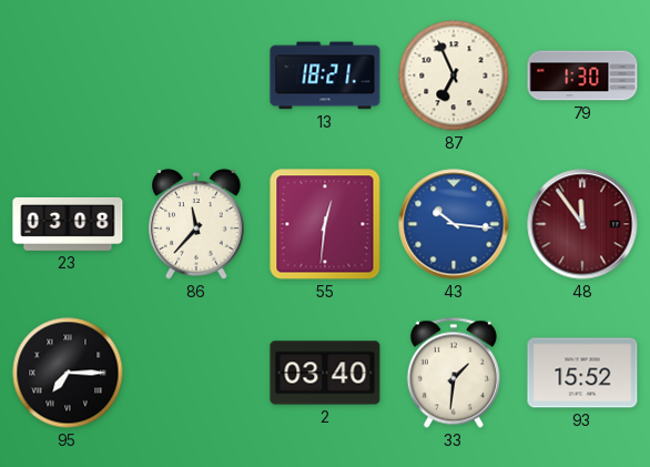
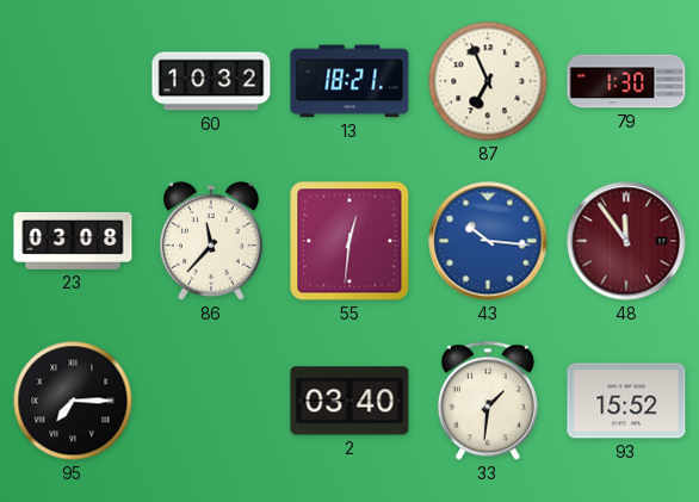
60: none -> 10:32
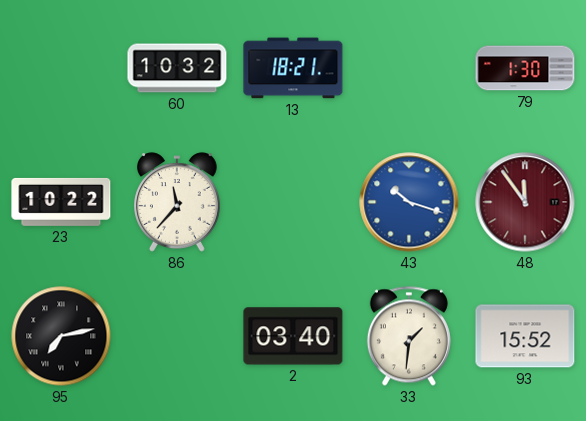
87: 6:56 -> none
23: 03:08 -> 10:22
55: 12:31 -> none
43: 10:16 -> 10:18
95: 7:15 -> 7:13
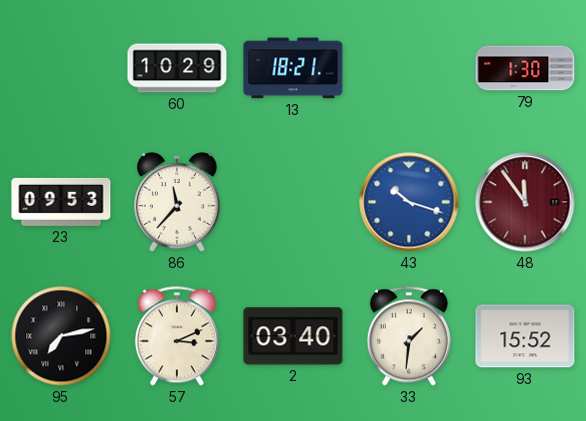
60: 10:32 -> 10:29
23: 10:22 -> 09:53
57: none -> 3:11
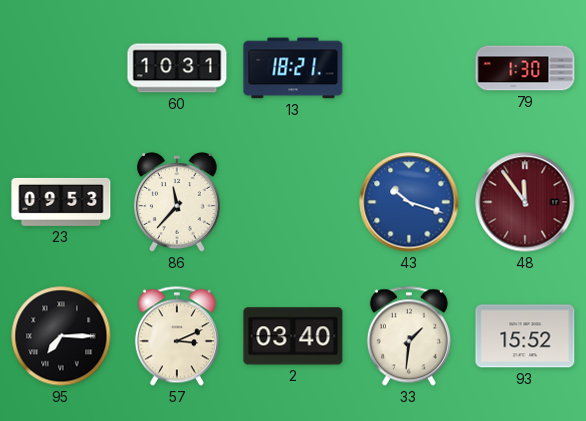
60: 10:29 -> 10:31
95: 7:13 -> 7:15
